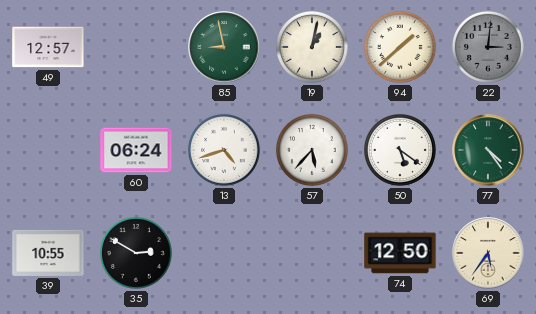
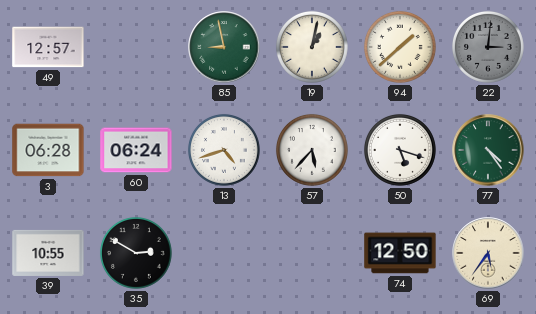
3: none -> 06:28
50: 5:21 -> 5:18
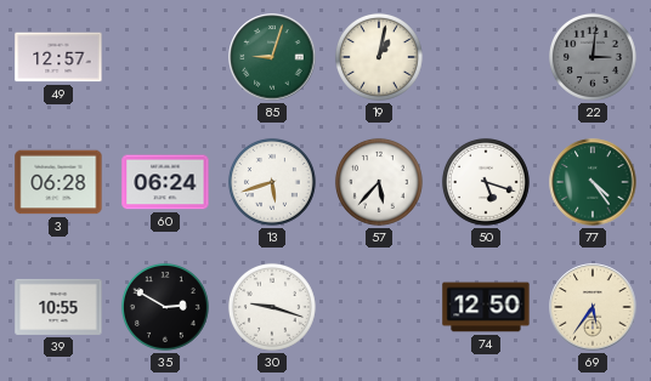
85: 8:58 -> 9:03
94: 1:38 -> none
13: 4:42 -> 5:42
30: none -> 9:18
